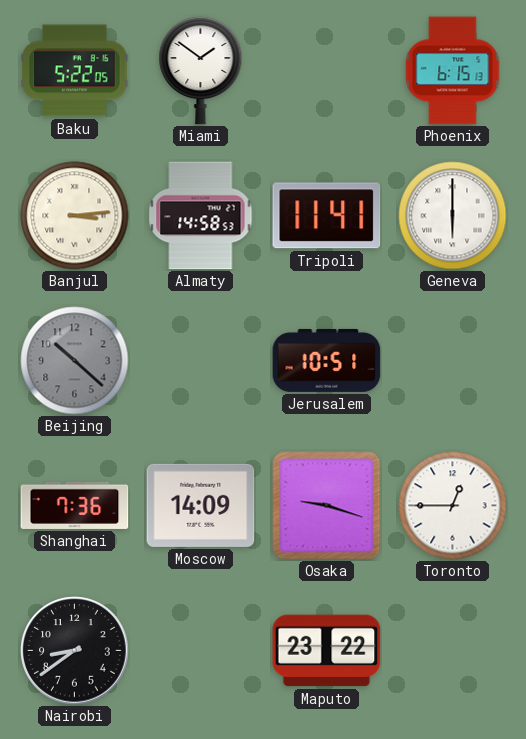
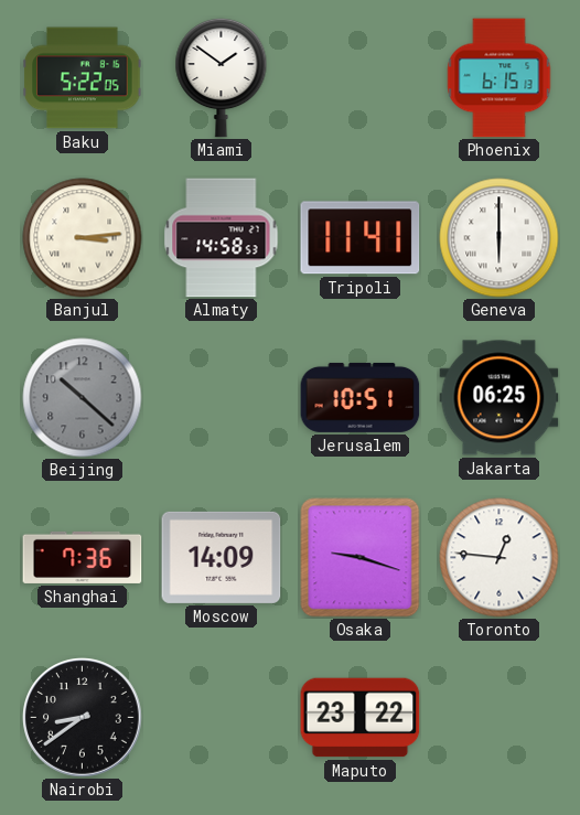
Jakarta: none -> 06:25
Toronto: 12:45 -> 12:46
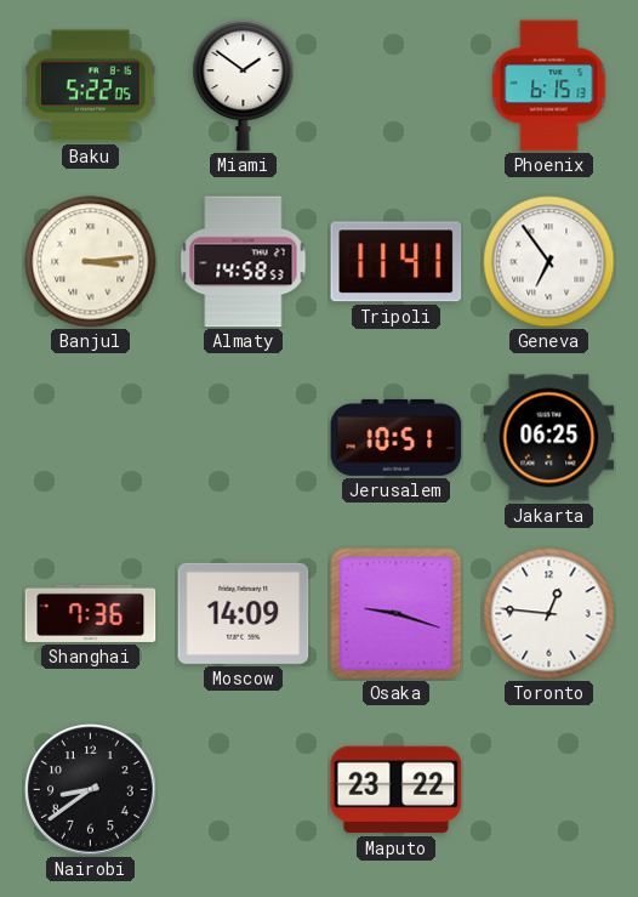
Geneva: 6:00 -> 6:54
Beijing: 10:22 -> none
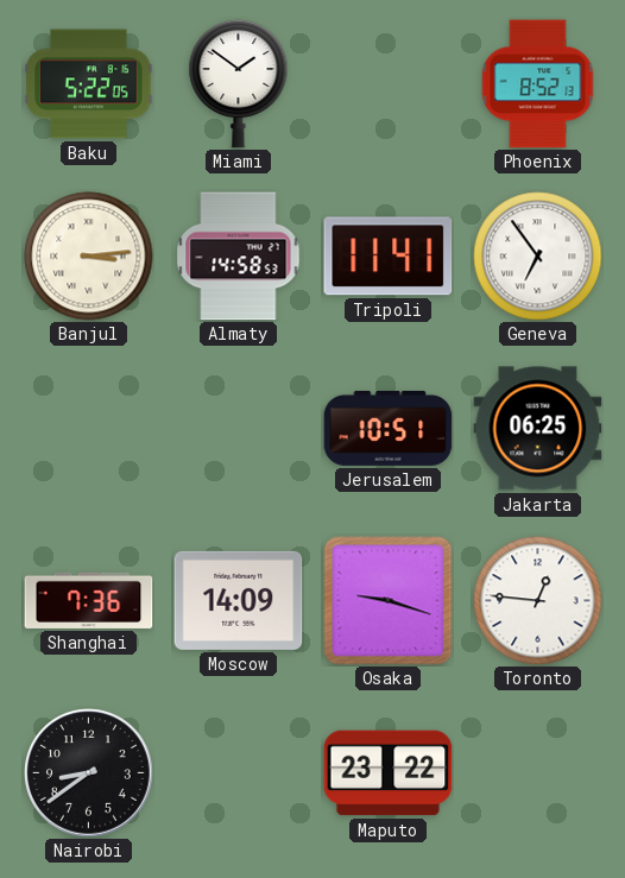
Phoenix: 6:15 -> 8:52
